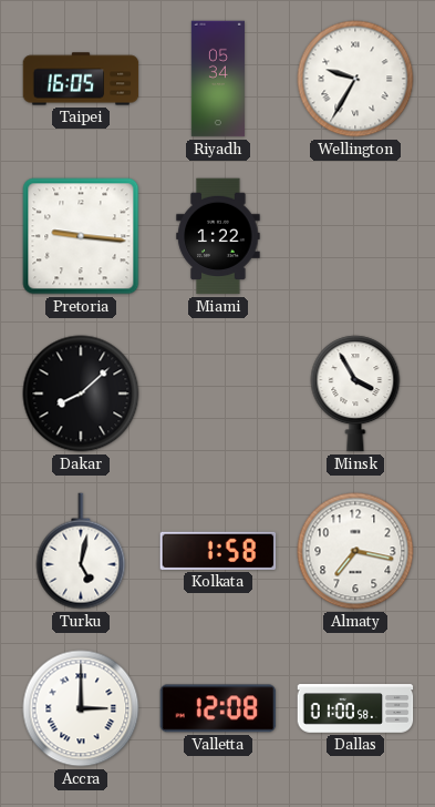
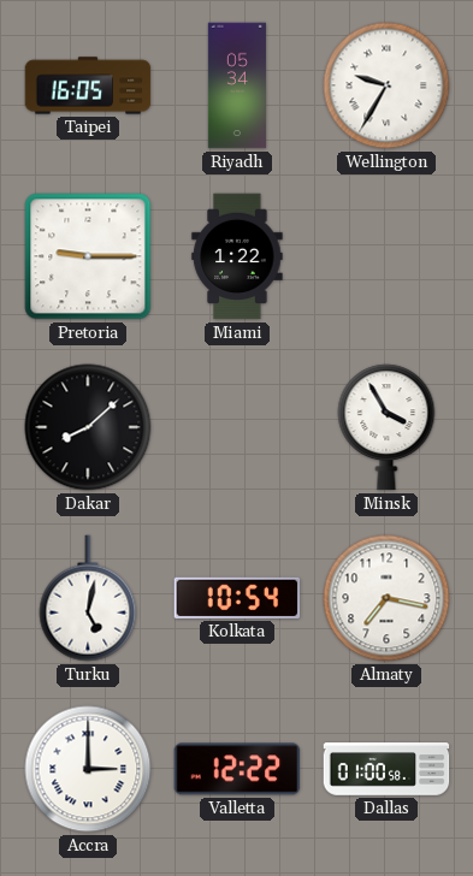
Pretoria: 9:16 -> 9:15
Kolkata: 1:58 -> 10:54
Valletta: 12:08 -> 12:22
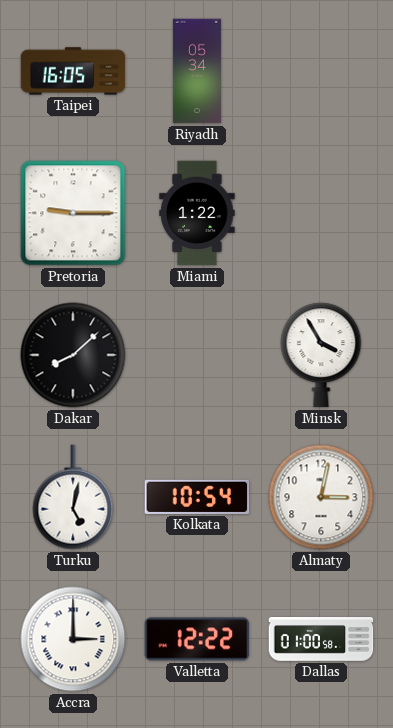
Wellington: 9:35 -> none
Almaty: 7:17 -> 3:02
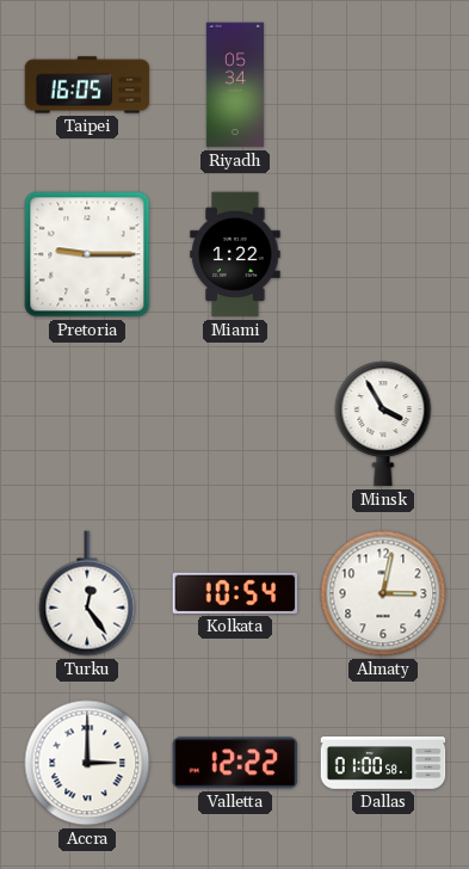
Dakar: 8:08 -> none
Turku: 5:02 -> 12:24
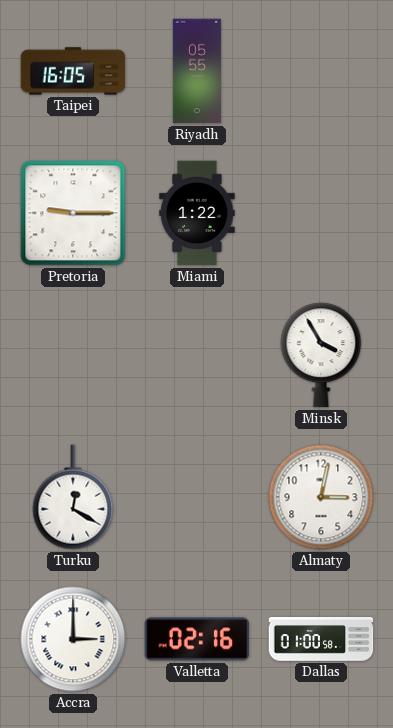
Riyadh: 05:34 -> 05:55
Turku: 12:24 -> 12:20
Kolkata: 10:54 -> none
Valletta: 12:22 -> 02:16
